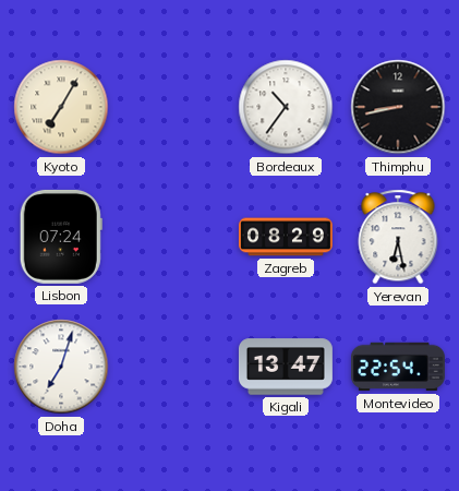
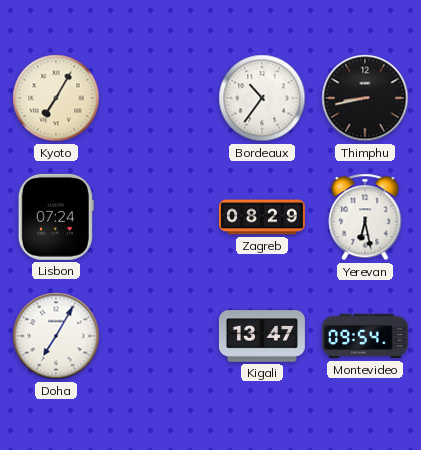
Doha: 7:03 -> 7:05
Montevideo: 22:54 -> 09:54
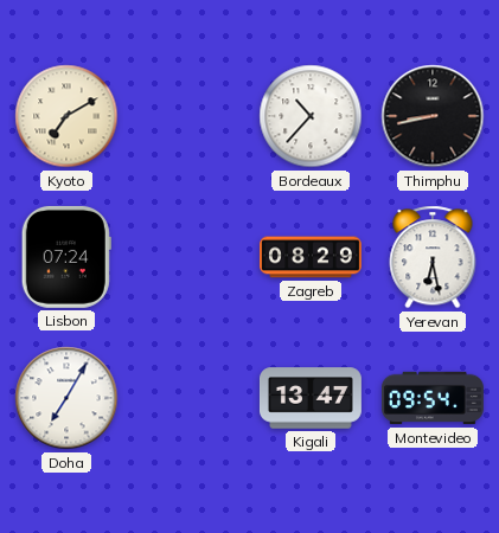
Kyoto: 7:05 -> 7:10
Bordeaux: 10:36 -> 10:37
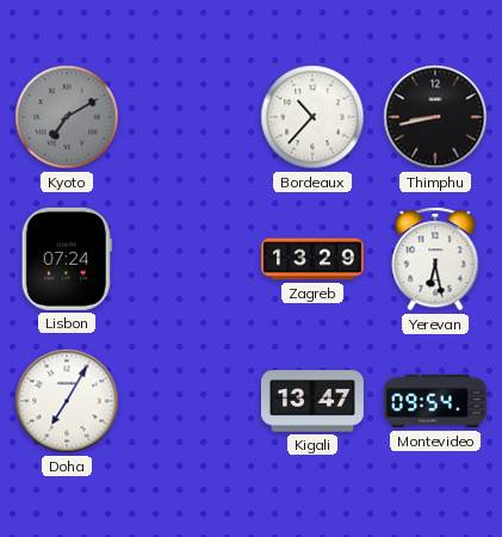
Kyoto dial: cream -> grey
Zagreb: 08:29 -> 13:29
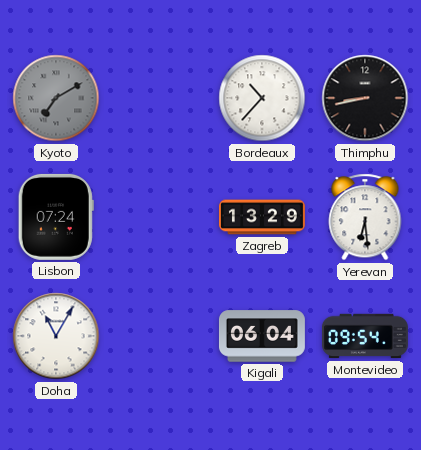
Yerevan: 6:28 -> 6:29
Doha: 7:05 -> 11:05
Kigali: 13:47 -> 06:04
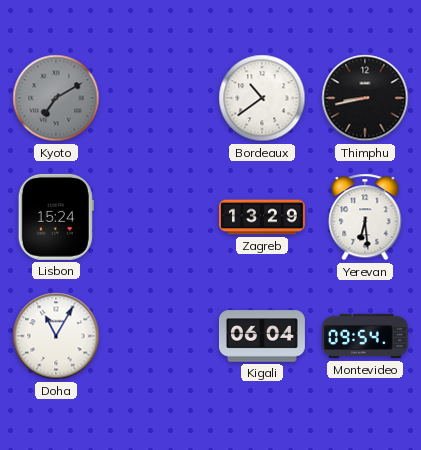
Bordeaux: 10:37 -> 10:39
Lisbon: 07:24 -> 15:24
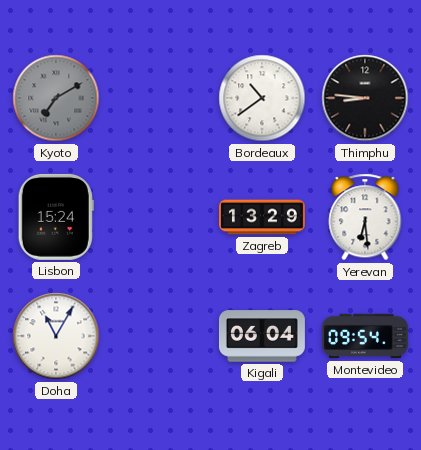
Thimphu: 8:43 -> 8:46
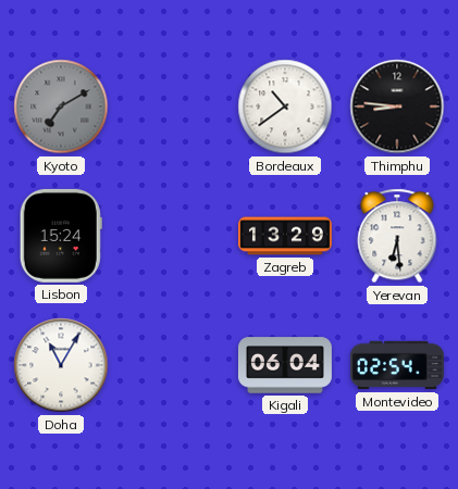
Montevideo: 09:54 -> 02:54
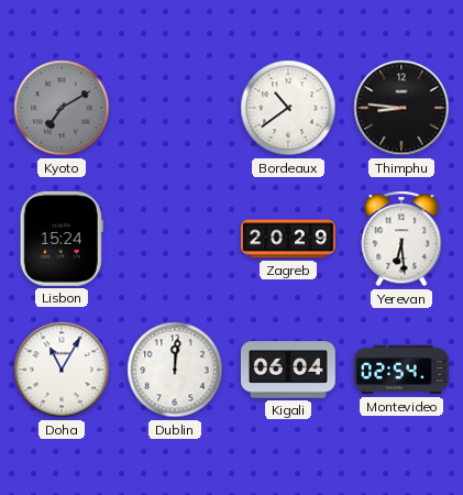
Zagreb: 13:29 -> 20:29
Dublin: none -> 12:01
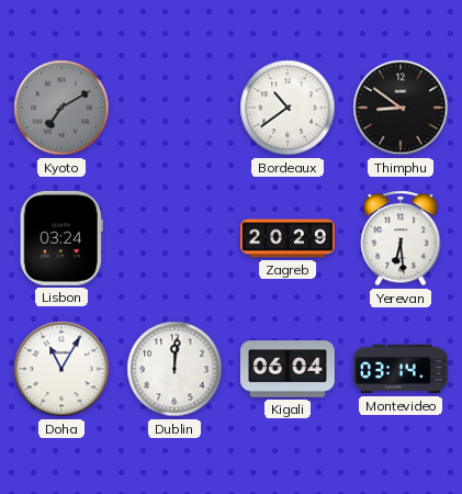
Thimphu: 8:46 -> 8:51
Lisbon: 15:24 -> 03:24
Montevideo: 02:54 -> 03:14
